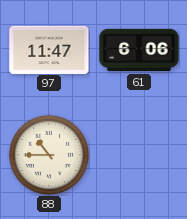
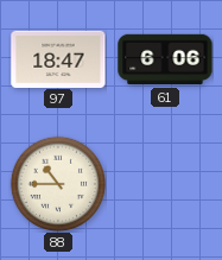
97: 11:47 -> 18:47
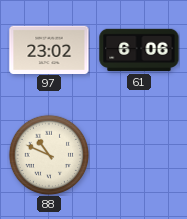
97: 18:47 -> 23:02
88: 10:45 -> 10:49
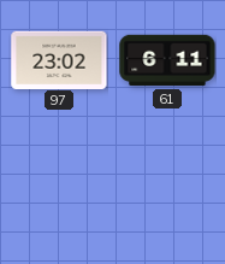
61: 6:06 -> 6:11
88: 10:49 -> none
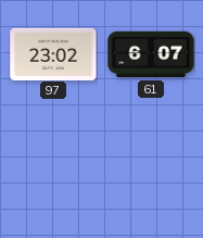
61: 6:11 -> 6:07
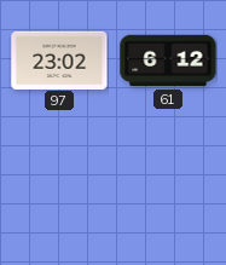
61: 6:07 -> 6:12
